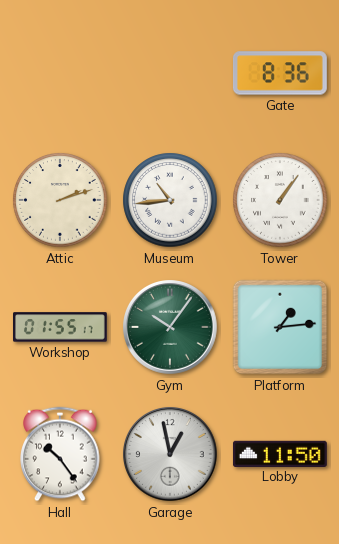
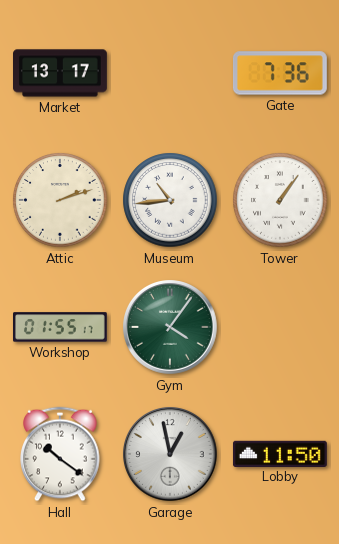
Market: none -> 13:17
Gate: 8:36 -> 7:36
Gym: 10:06 -> 4:06
Platform: 1:14 -> none
Hall: 10:24 -> 10:21
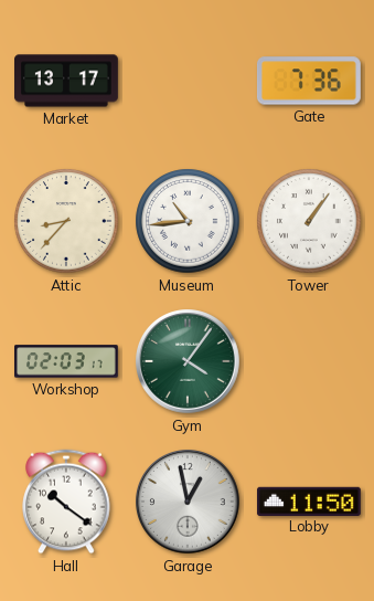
Attic: 2:12 -> 8:37
Workshop: 01:55 -> 02:03
